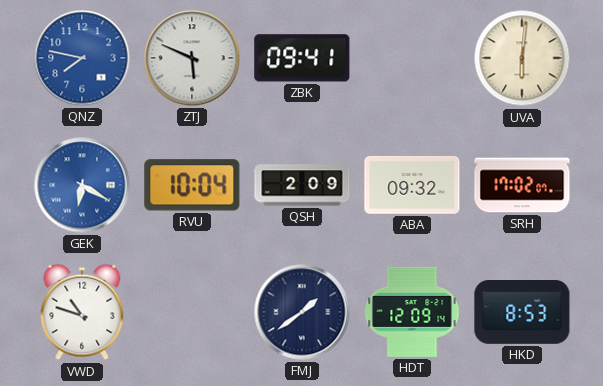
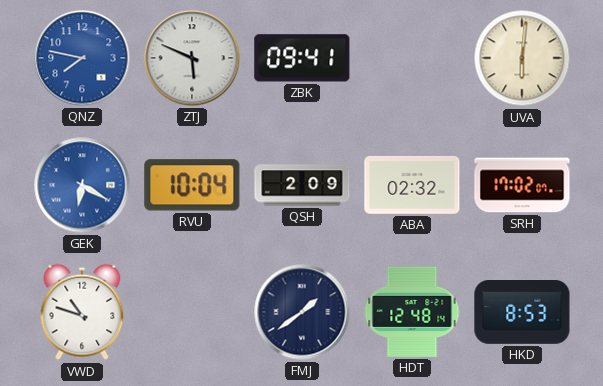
ABA: 09:32 -> 02:32
HDT: 12:09 -> 12:48
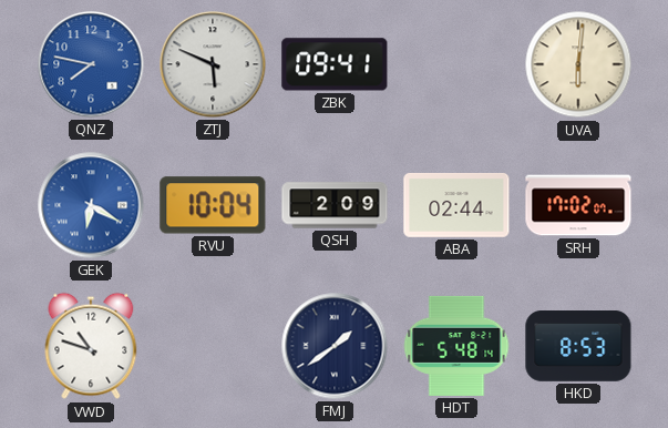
ABA: 02:32 -> 02:44
HDT: 12:48 -> 5:48
